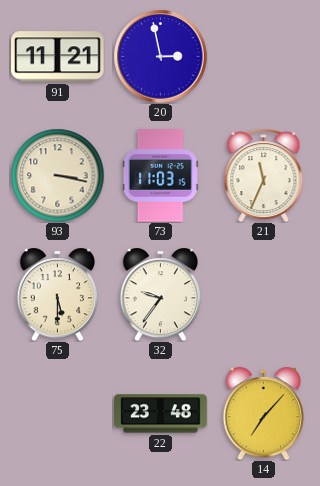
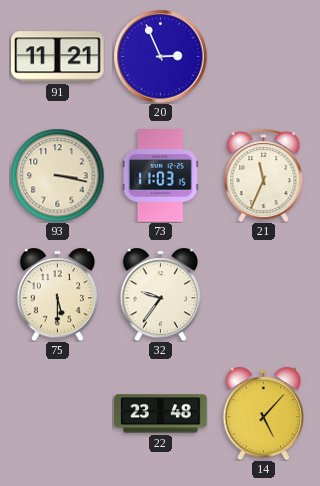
20: 2:58 -> 2:56
14: 7:07 -> 5:07
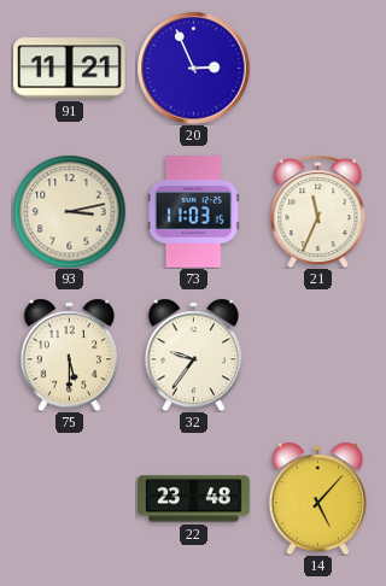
93: 3:17 -> 3:13
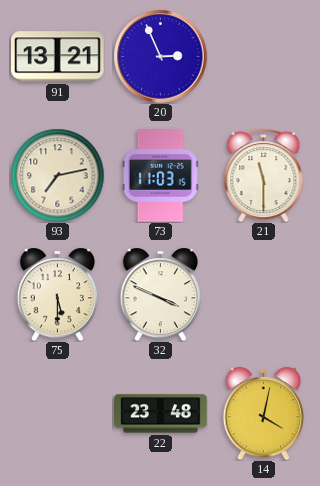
91: 11:21 -> 13:21
93: 3:13 -> 7:13
21: 11:34 -> 11:30
32: 9:36 -> 3:49
14: 5:07 -> 4:02
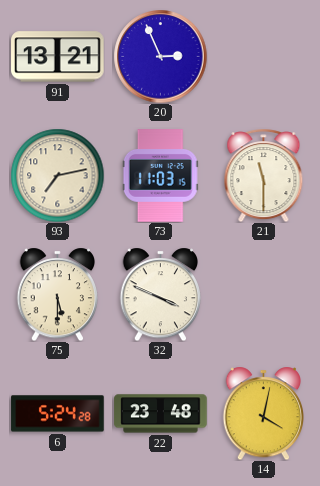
6: none -> 5:24
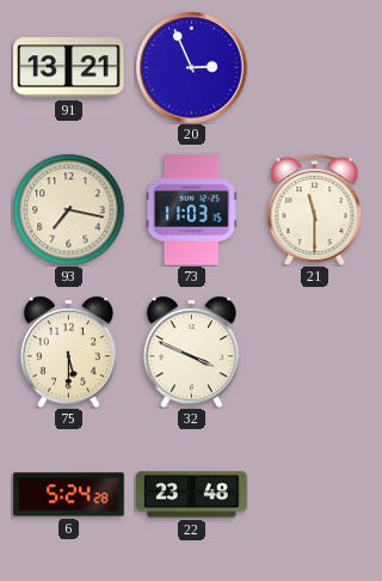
93: 7:13 -> 7:17
14: 4:02 -> none
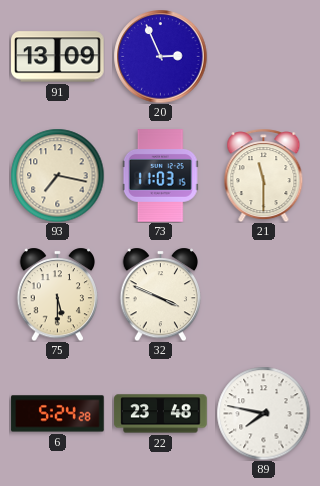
91: 13:21 -> 13:09
89: none -> 7:47
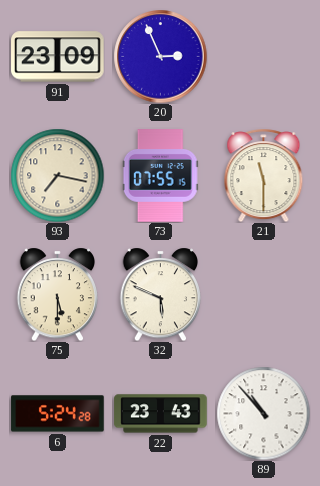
91: 13:09 -> 23:09
73: 11:03 -> 07:55
32: 3:49 -> 5:49
22: 23:48 -> 23:43
89: 7:47 -> 10:53
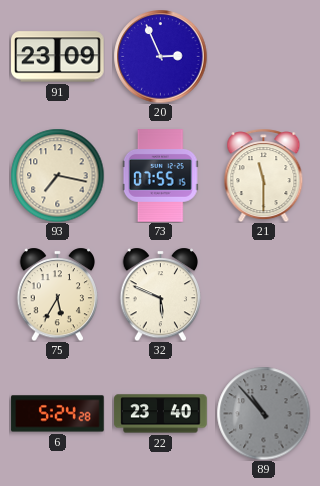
75: 5:30 -> 5:35
22: 23:43 -> 23:40
89 dial: white -> grey
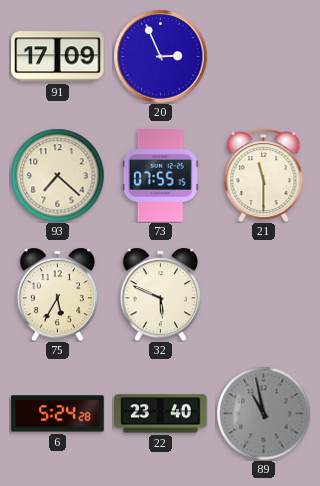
91: 23:09 -> 17:09
93: 7:17 -> 7:22
89: 10:53 -> 10:58
